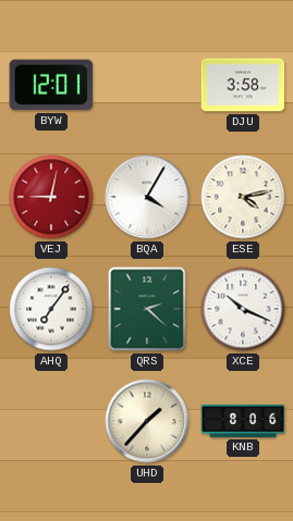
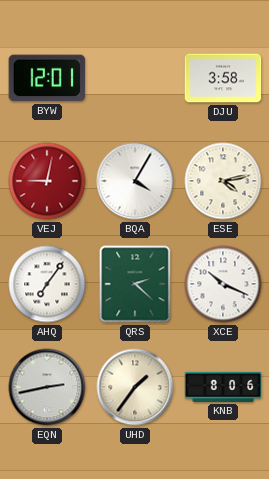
EQN: none -> 2:43
UHD: 1:37 -> 1:36
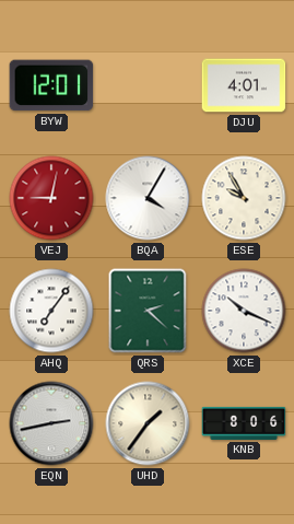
DJU: 3:58 -> 4:01
ESE: 4:13 -> 9:55
